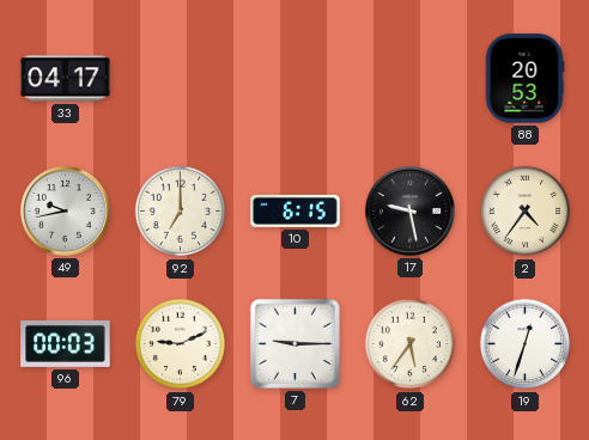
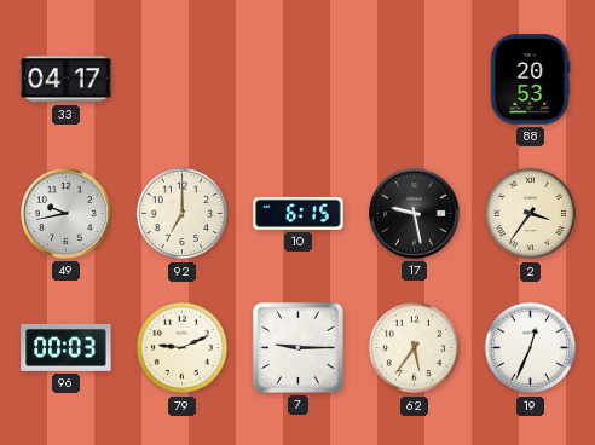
2: 4:36 -> 3:36
19: 12:33 -> 12:34
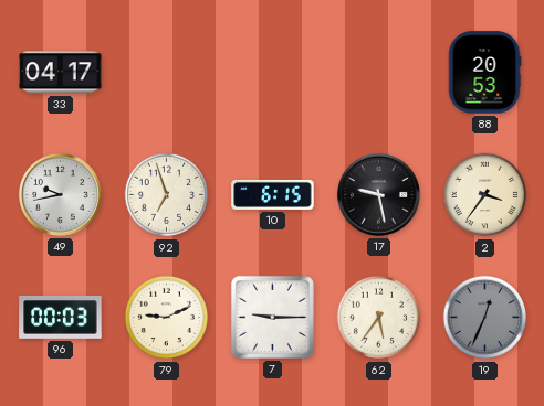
92: 7:00 -> 6:57
19 dial: white -> grey
